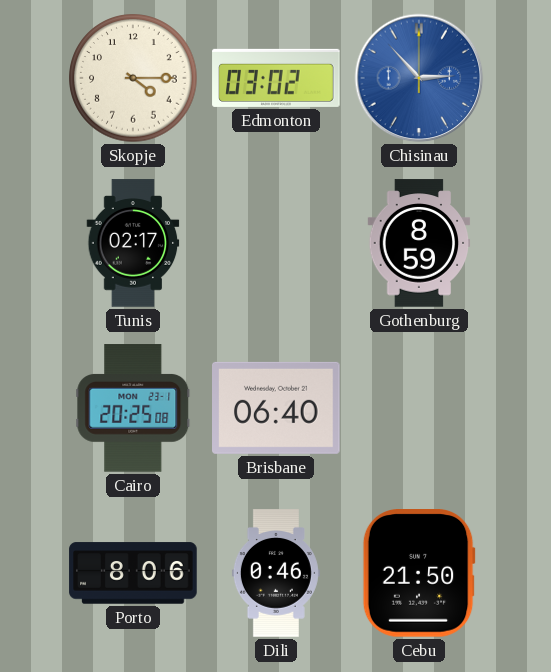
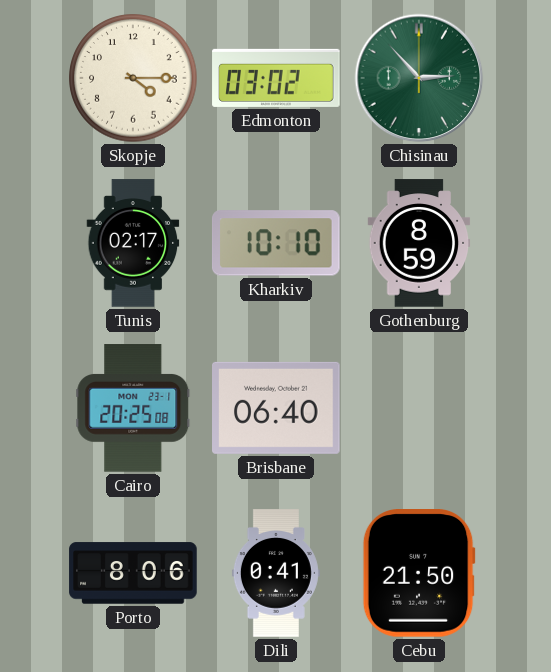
Chisinau dial: blue -> green
Kharkiv: none -> 10:10
Dili: 0:46 -> 0:41
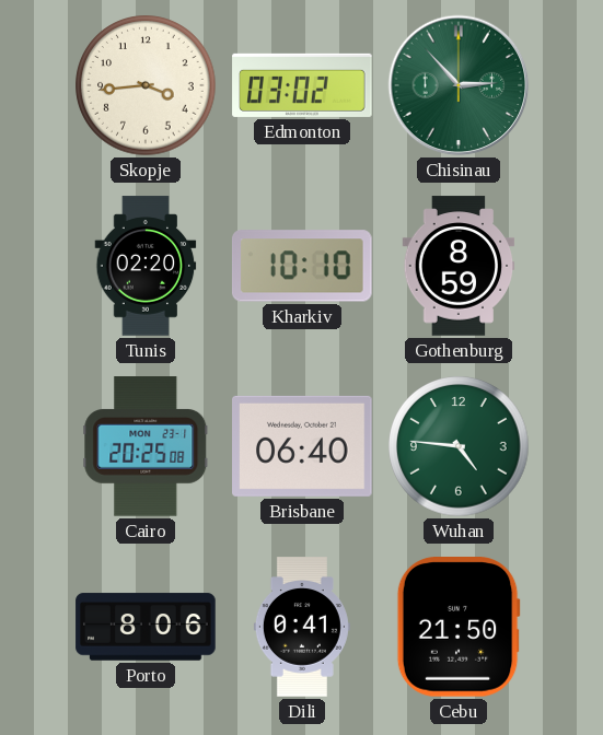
Skopje: 4:15 -> 3:44
Tunis: 02:17 -> 02:20
Wuhan: none -> 4:46
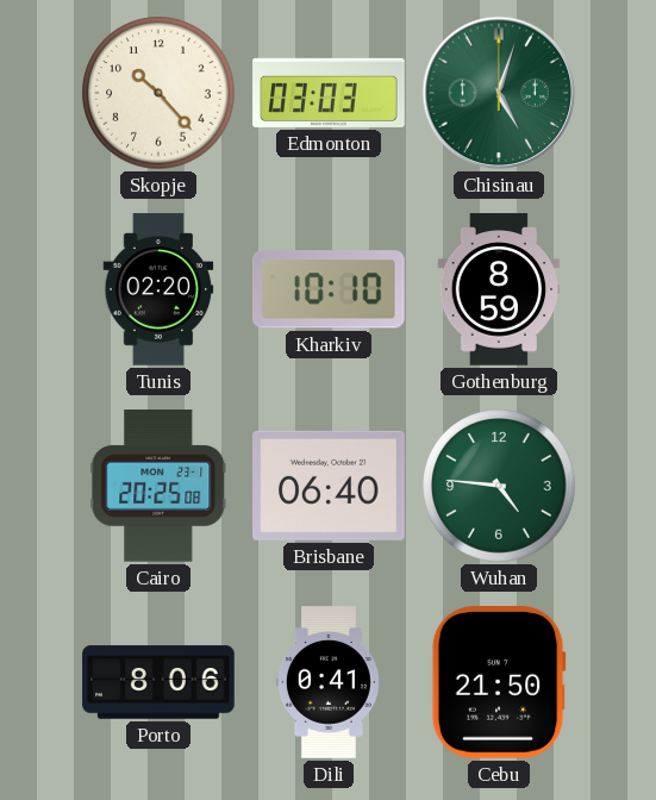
Skopje: 3:44 -> 10:23
Edmonton: 03:02 -> 03:03
Chisinau: 2:53 -> 5:03
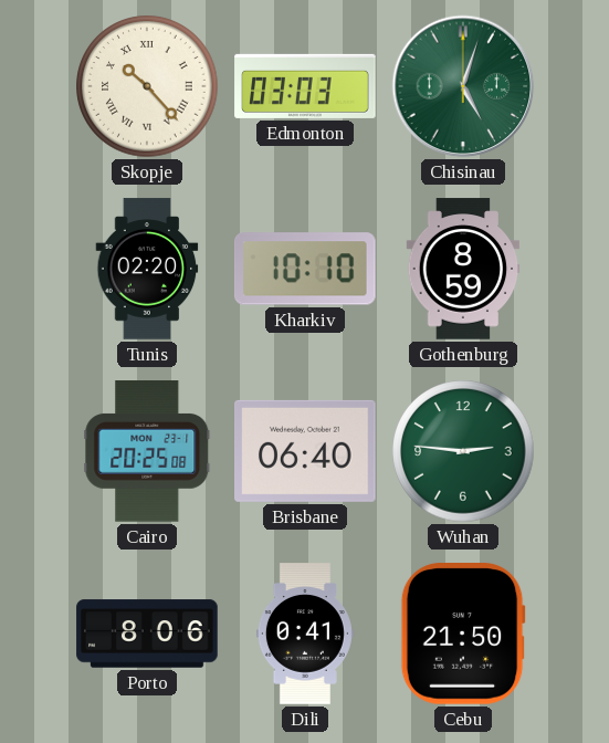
Skopje numerals: Arabic -> Roman
Wuhan: 4:46 -> 2:46
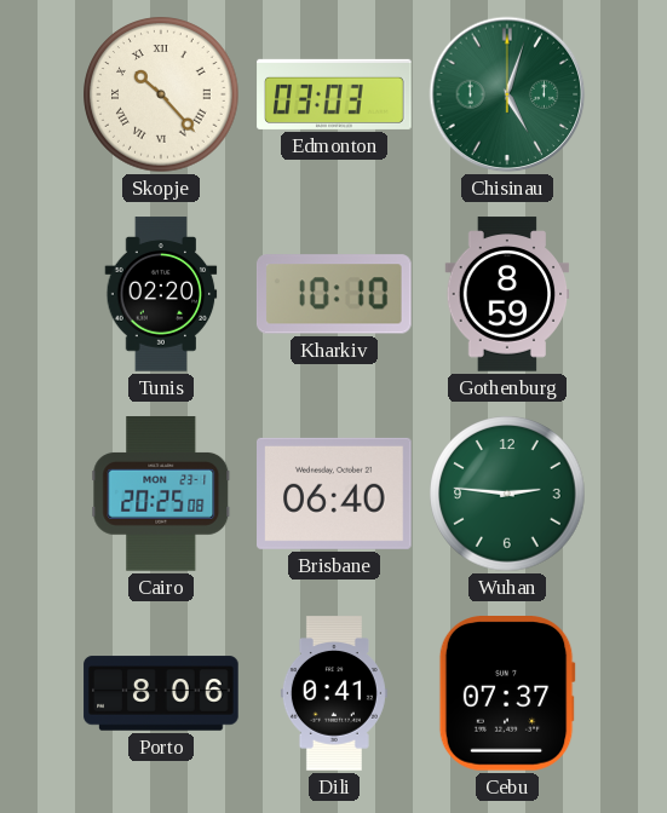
Cebu: 21:50 -> 07:37
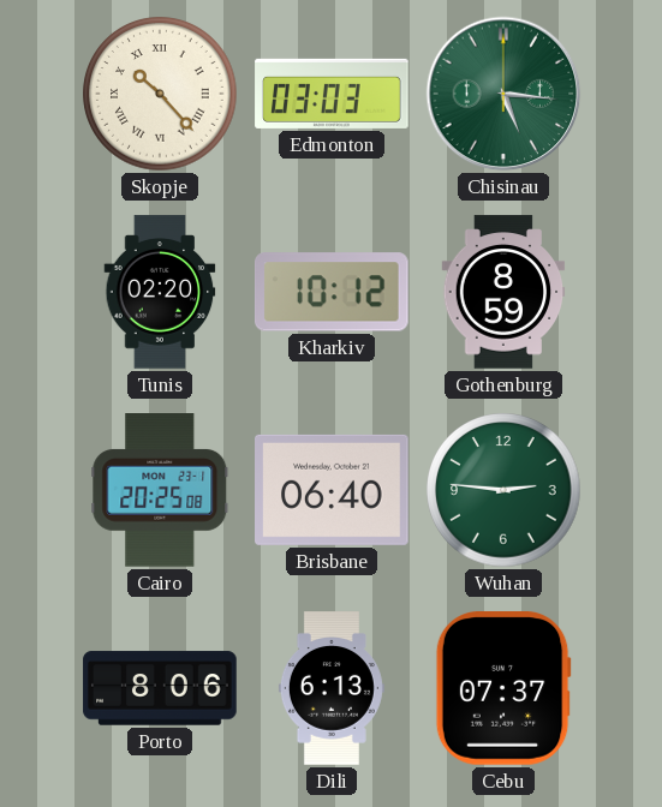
Chisinau: 5:03 -> 5:16
Kharkiv: 10:10 -> 10:12
Dili: 0:41 -> 6:13
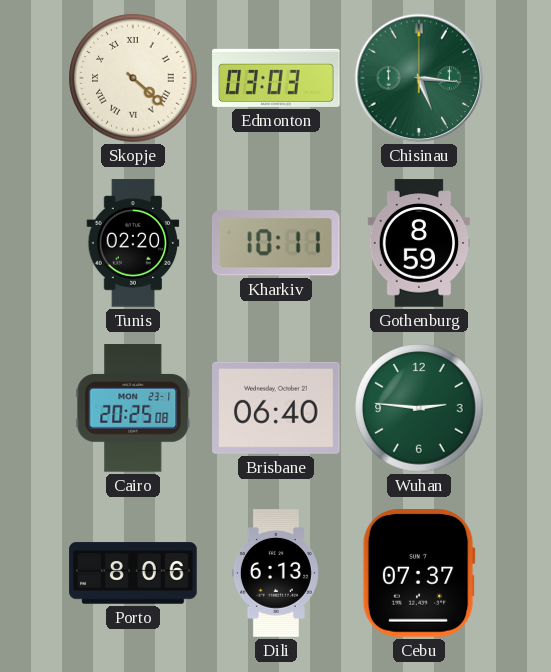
Skopje: 10:23 -> 4:22
Kharkiv: 10:12 -> 10:11
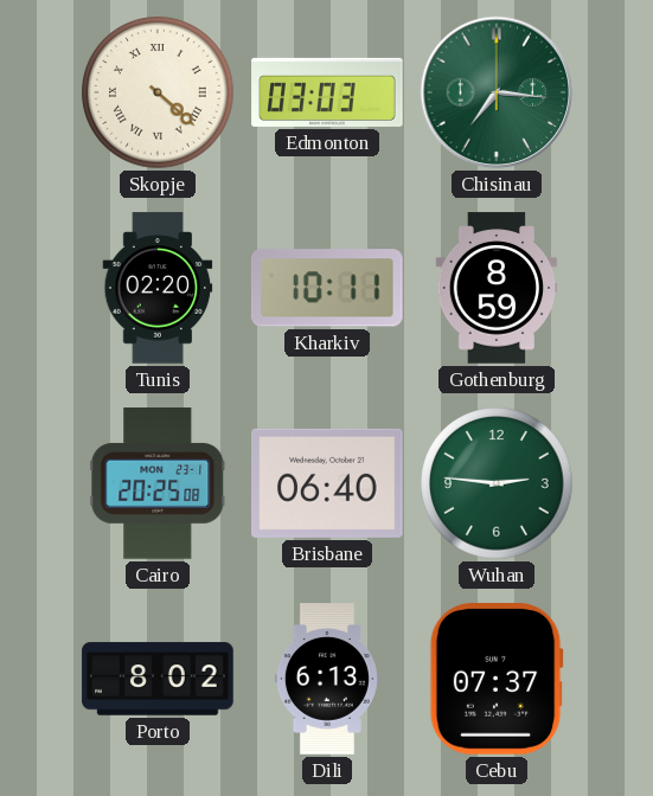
Chisinau: 5:16 -> 7:16
Porto: 8:06 -> 8:02
